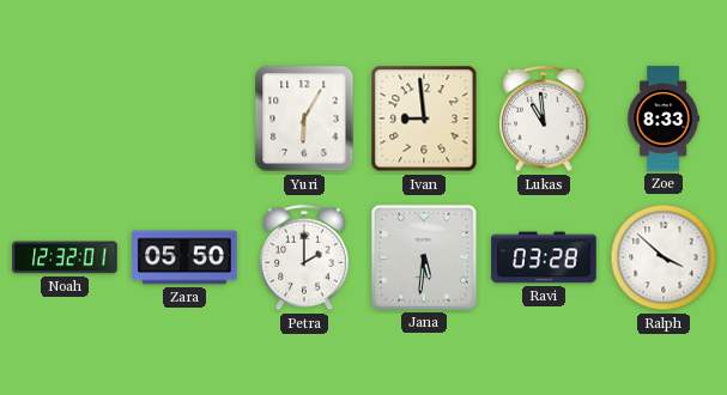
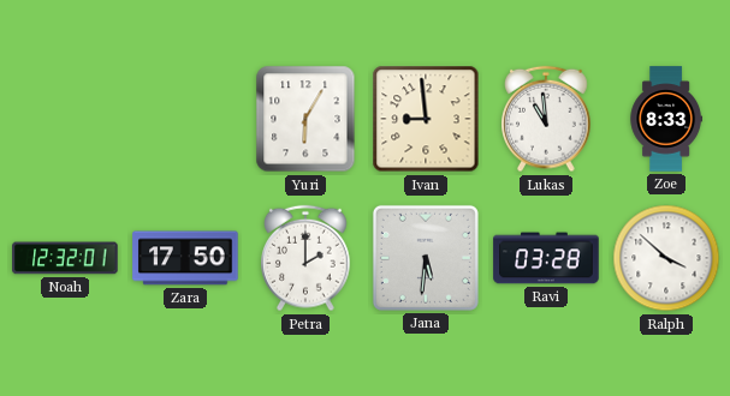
Zara: 05:50 -> 17:50
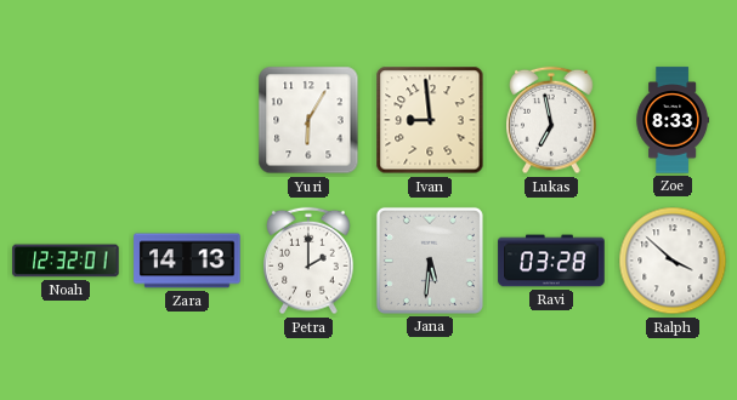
Lukas: 10:59 -> 6:58
Zara: 17:50 -> 14:13
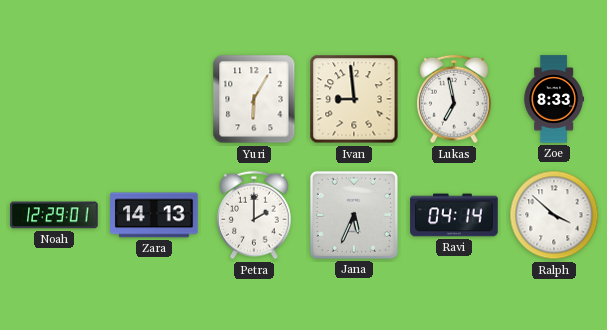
Noah: 12:32 -> 12:29
Jana: 5:31 -> 5:34
Ravi: 03:28 -> 04:14
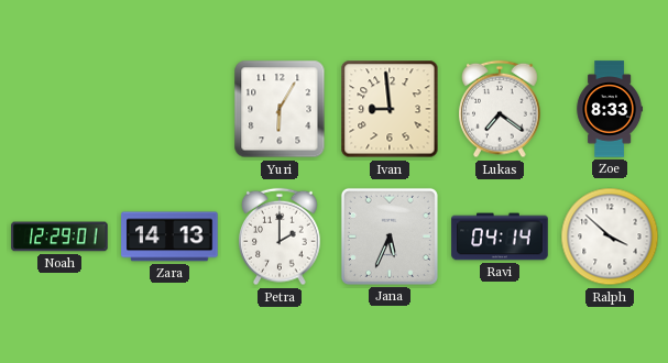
Lukas: 6:58 -> 7:21
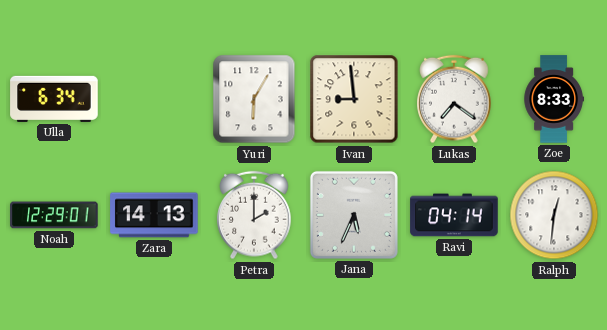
Ulla: none -> 6:34
Ralph: 3:52 -> 12:31
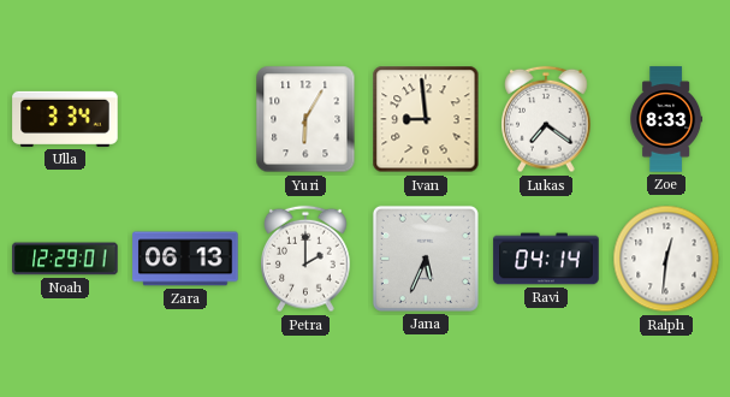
Ulla: 6:34 -> 3:34
Zara: 14:13 -> 06:13
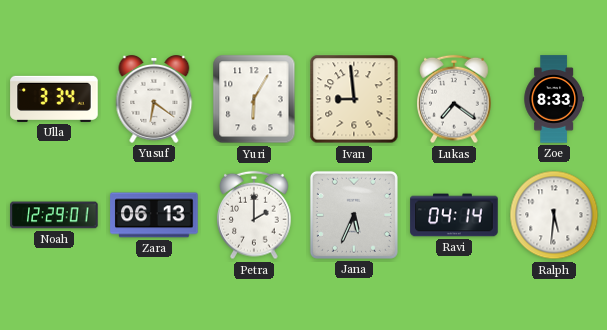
Yusuf: none -> 6:21
Ralph: 12:31 -> 5:31
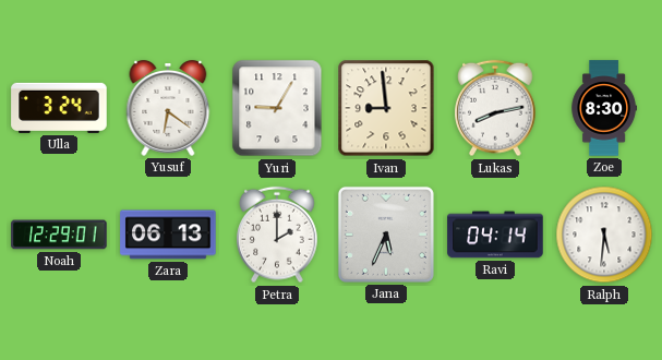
Ulla: 3:34 -> 3:24
Yuri: 6:05 -> 9:05
Lukas: 7:21 -> 8:13
Zoe: 8:33 -> 8:30
